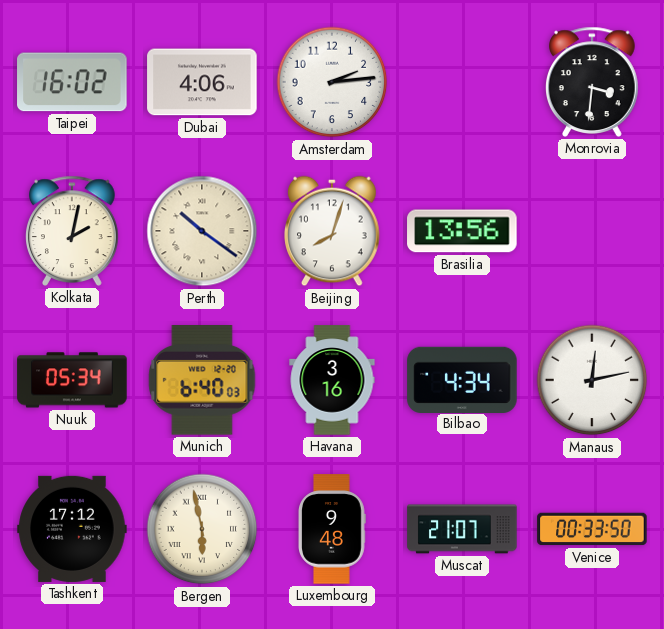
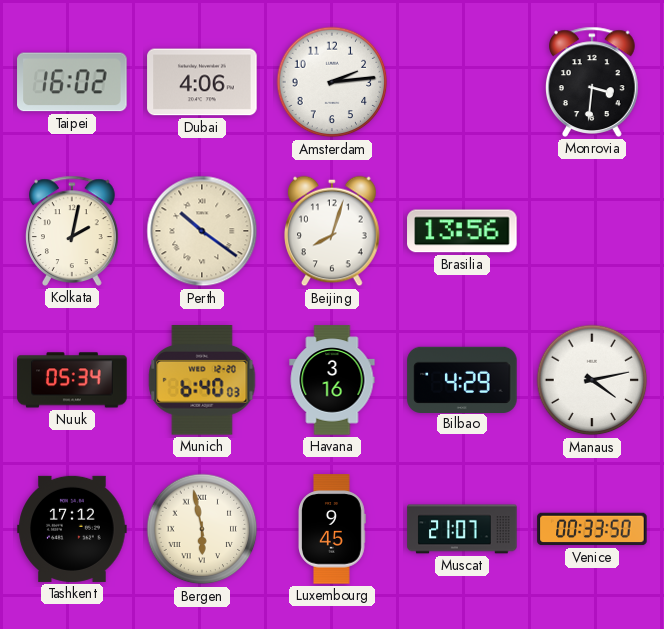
Bilbao: 4:34 -> 4:29
Manaus: 12:13 -> 4:13
Luxembourg: 9:48 -> 9:45
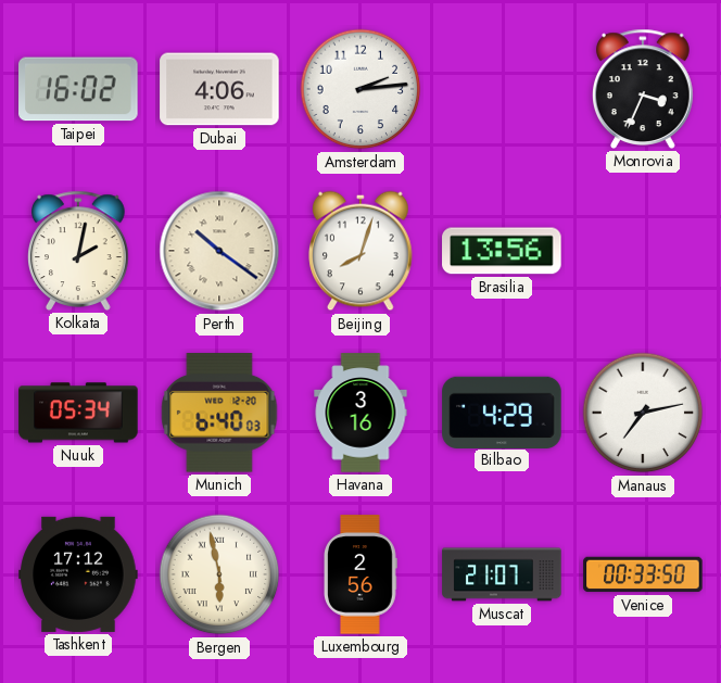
Monrovia: 3:31 -> 3:34
Manaus: 4:13 -> 7:13
Luxembourg: 9:45 -> 2:56
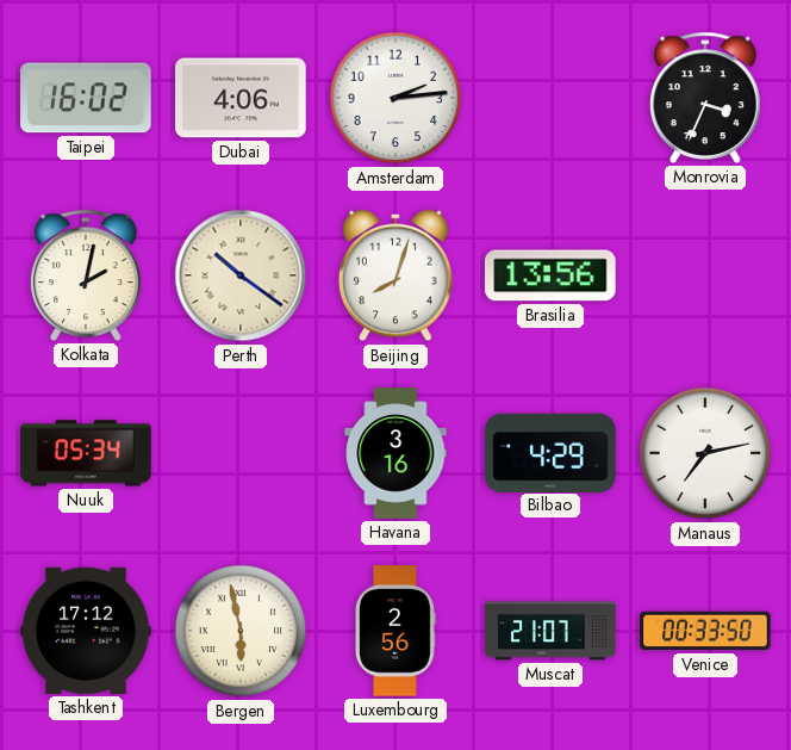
Munich: 6:40 -> none
